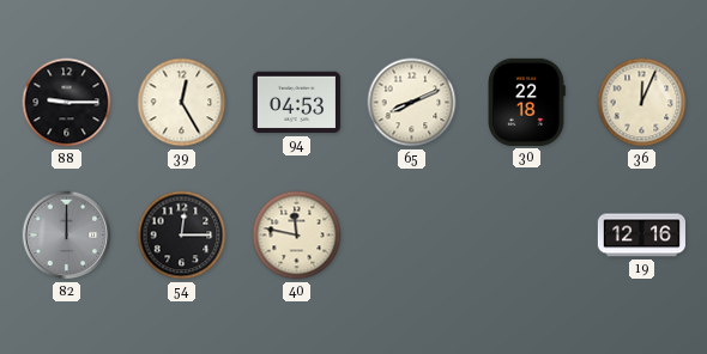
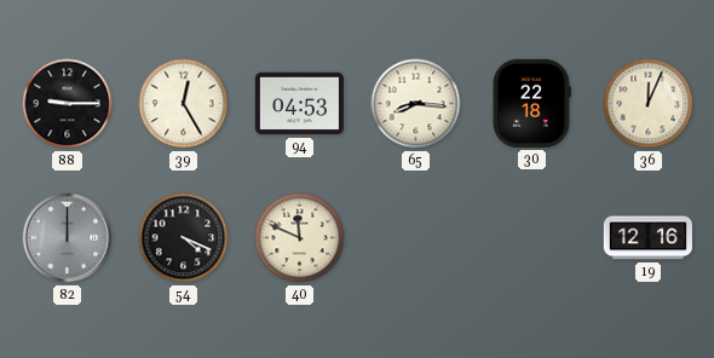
65: 8:11 -> 8:16
54: 12:15 -> 4:19
40: 11:47 -> 11:49
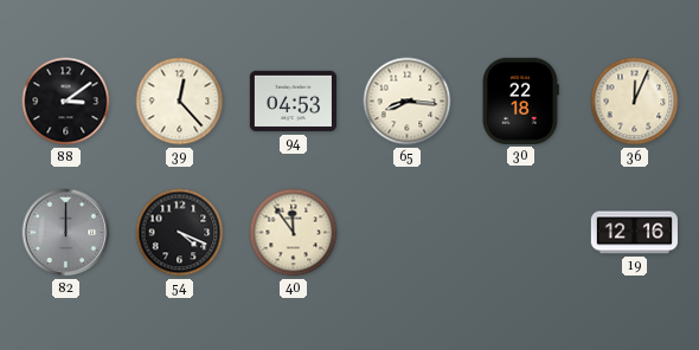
88: 9:15 -> 3:09
39: 12:25 -> 12:23
40: 11:49 -> 11:54
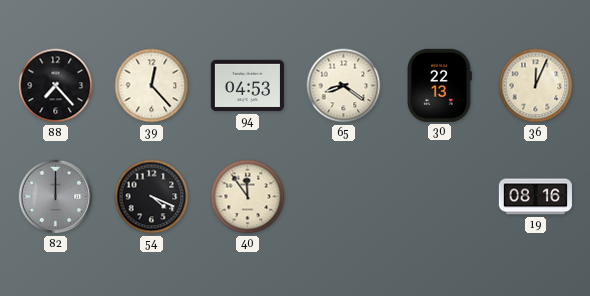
88: 3:09 -> 7:23
65: 8:16 -> 8:21
30: 22:18 -> 22:13
19: 12:16 -> 08:16
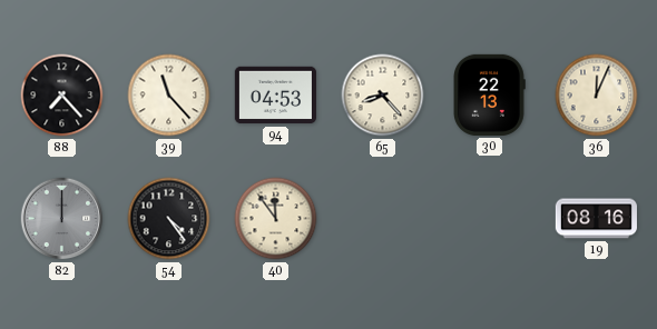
39: 12:23 -> 11:23
65: 8:21 -> 8:23
54: 4:19 -> 4:24
